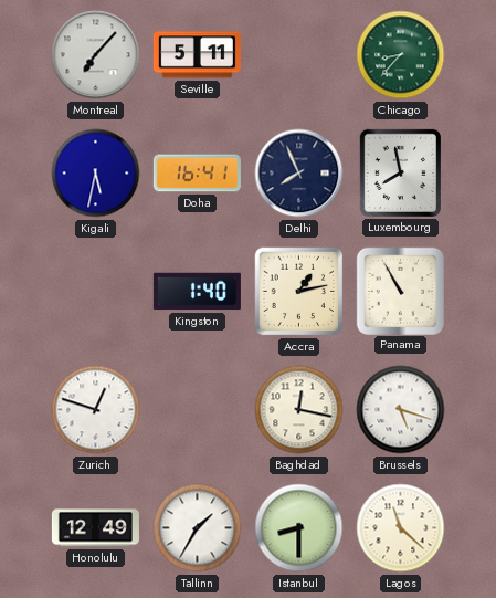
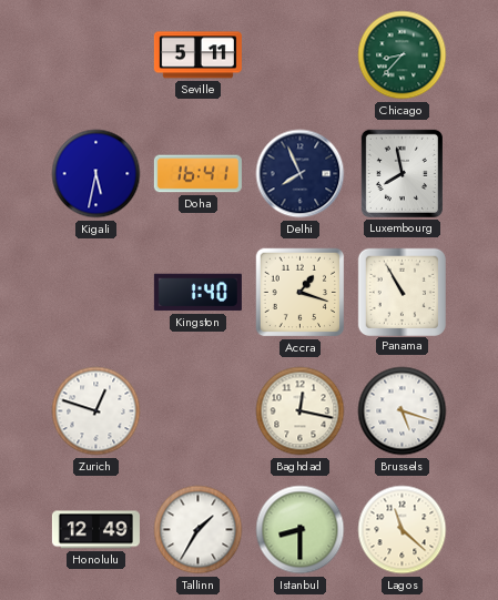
Montreal: 7:07 -> none
Accra: 1:13 -> 1:18
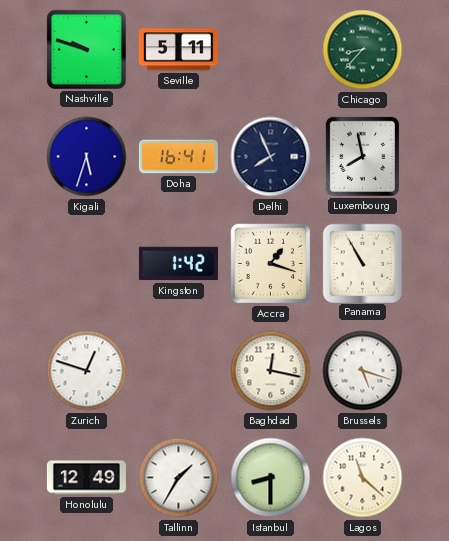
Nashville: none -> 9:48
Kigali: 5:32 -> 5:33
Kingston: 1:40 -> 1:42
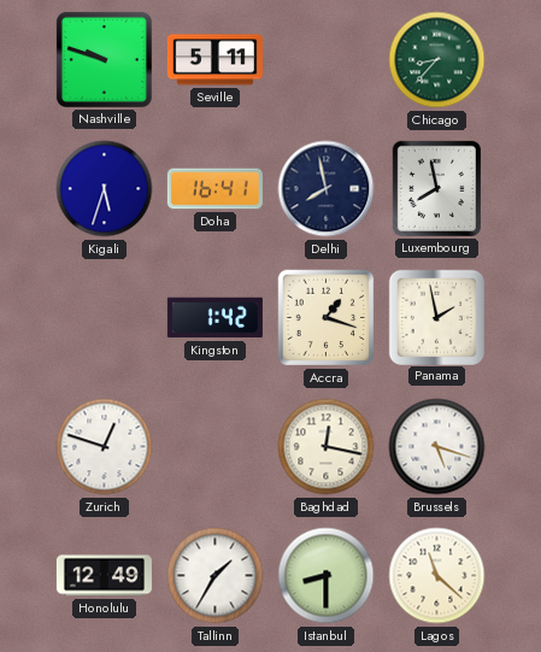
Delhi: 7:56 -> 7:58
Panama: 10:55 -> 1:58
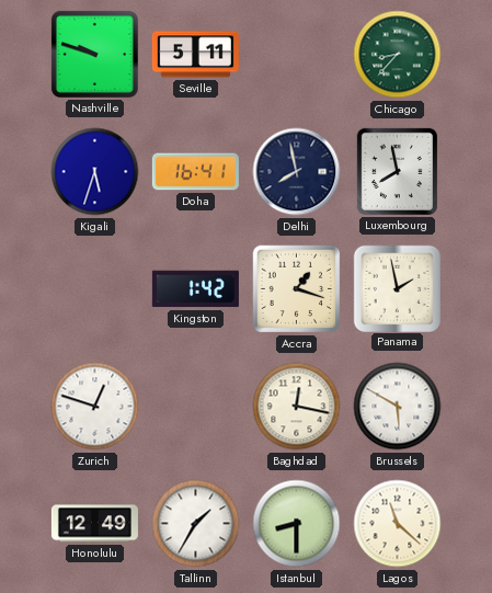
Brussels: 5:18 -> 5:50
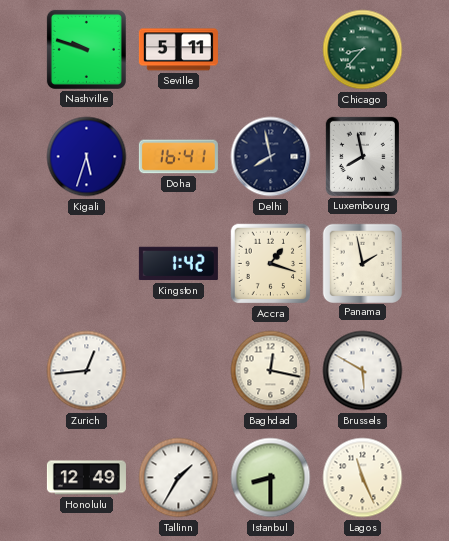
Zurich: 12:48 -> 12:44
Lagos: 11:22 -> 11:26
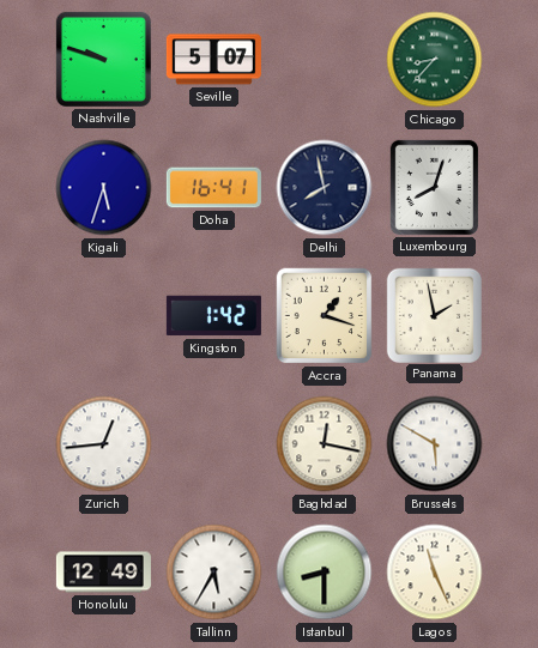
Seville: 5:11 -> 5:07
Luxembourg: 7:58 -> 8:03
Tallinn: 1:35 -> 5:35
